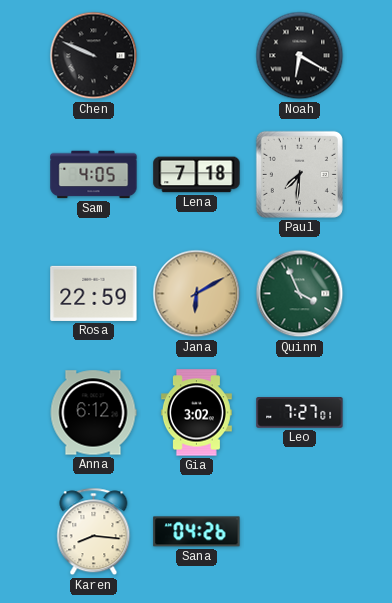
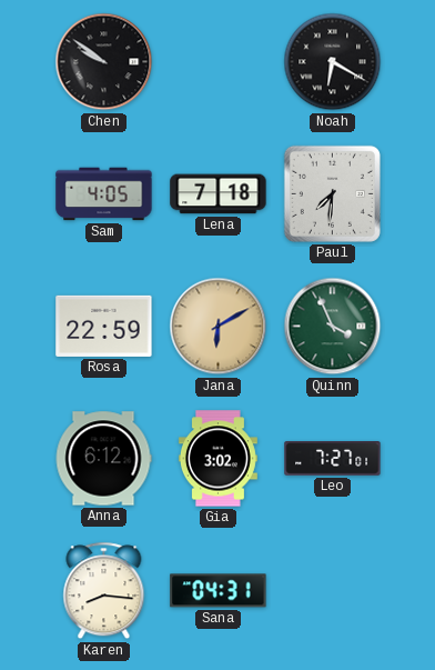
Chen: 9:49 -> 9:51
Sana: 04:26 -> 04:31
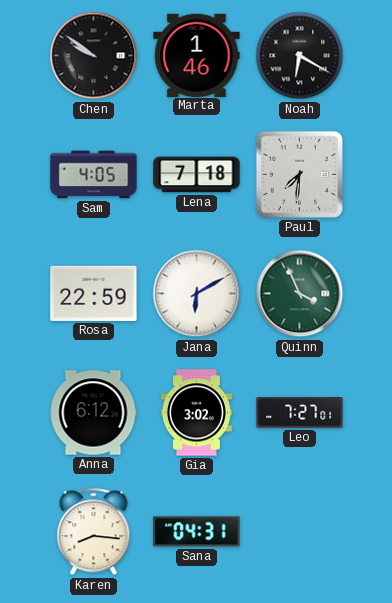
Marta: none -> 1:46
Jana dial: champagne -> white
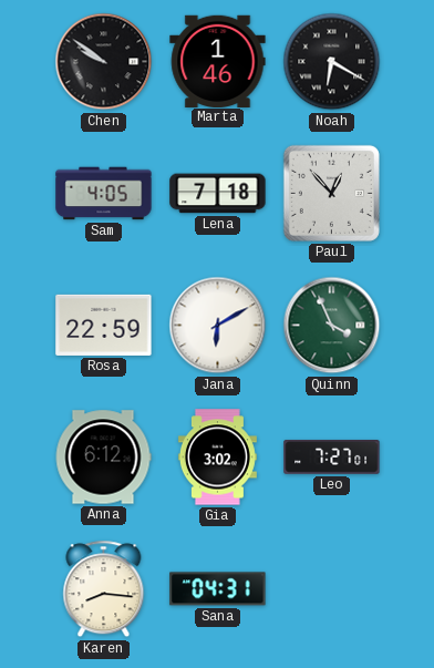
Paul: 7:31 -> 12:53
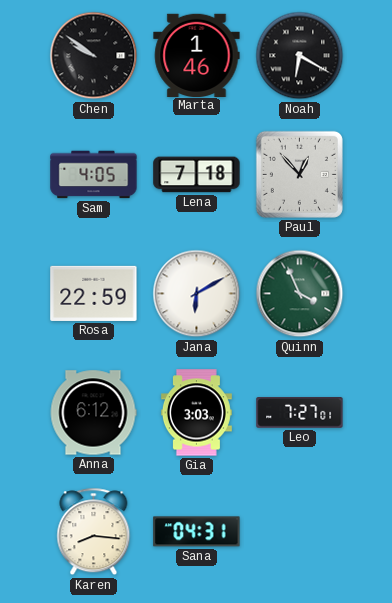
Gia: 3:02 -> 3:03
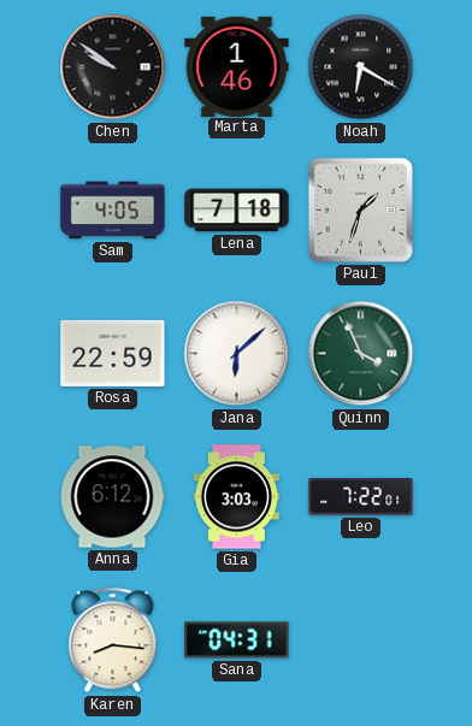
Paul: 12:53 -> 1:33
Jana: 6:10 -> 6:08
Leo: 7:27 -> 7:22
